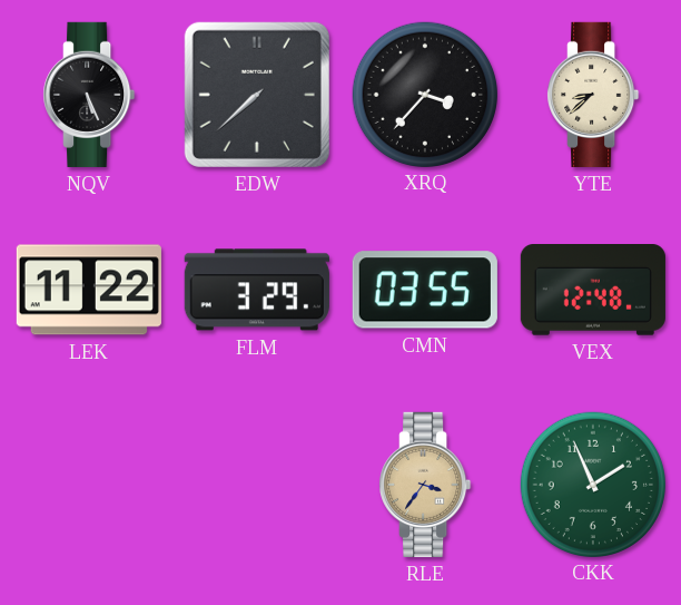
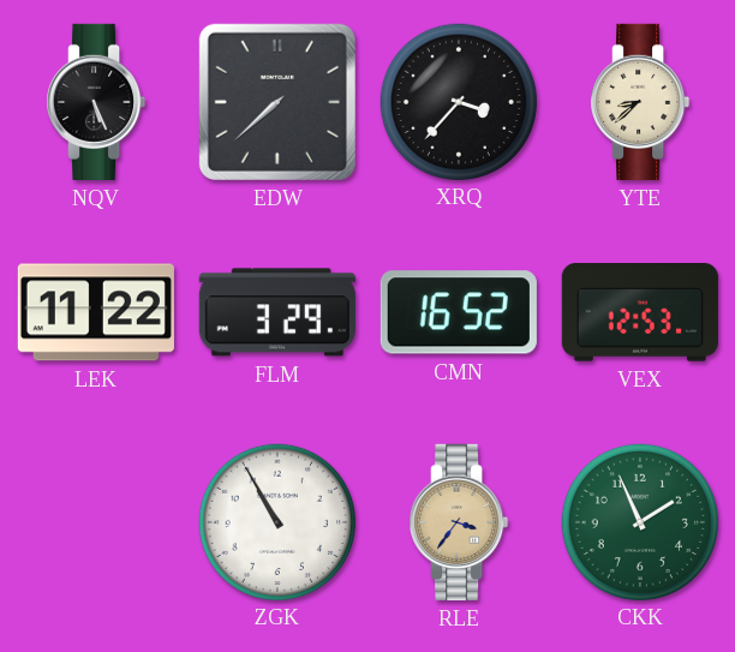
CMN: 03:55 -> 16:52
VEX: 12:48 -> 12:53
ZGK: none -> 10:55
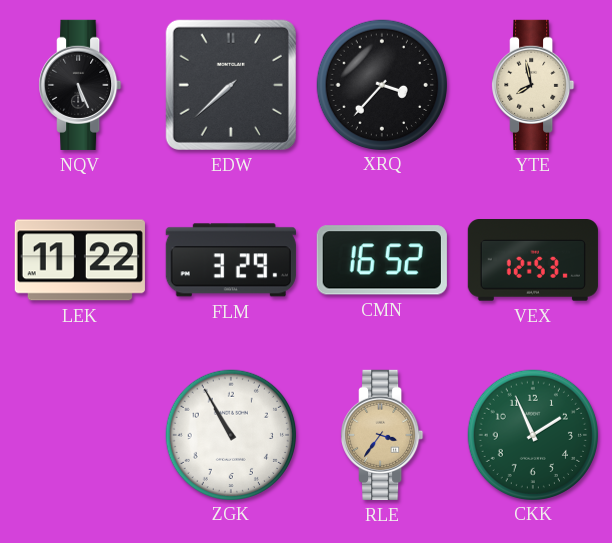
YTE: 8:38 -> 7:58
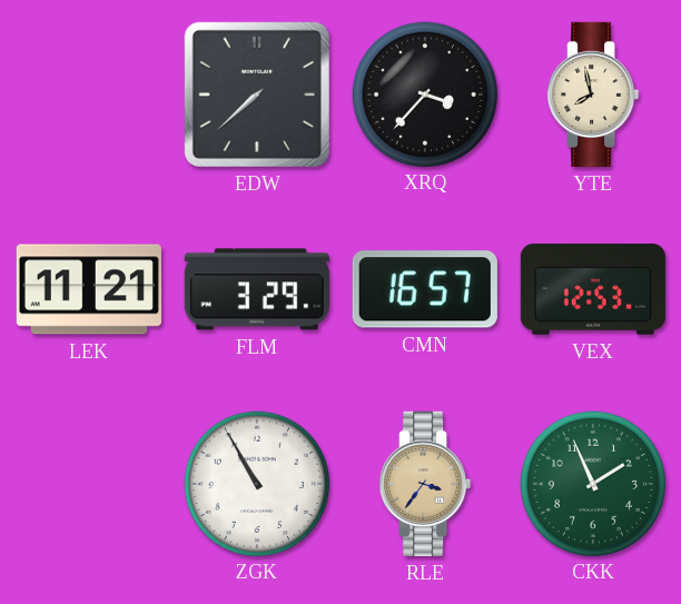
NQV: 5:26 -> none
LEK: 11:22 -> 11:21
CMN: 16:52 -> 16:57
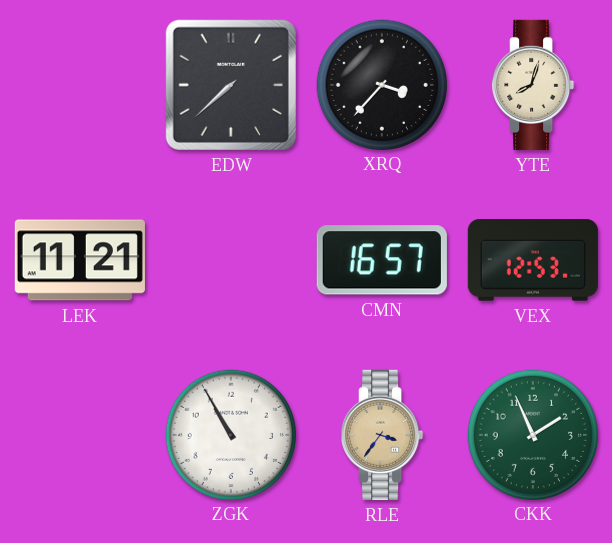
YTE: 7:58 -> 8:03
FLM: 3:29 -> none
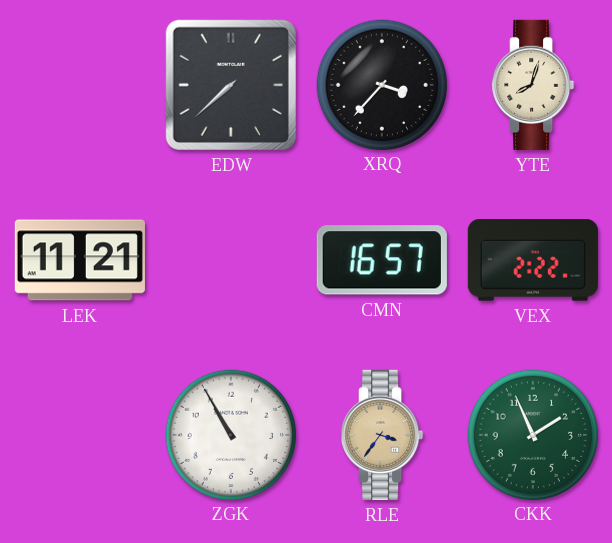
VEX: 12:53 -> 2:22
